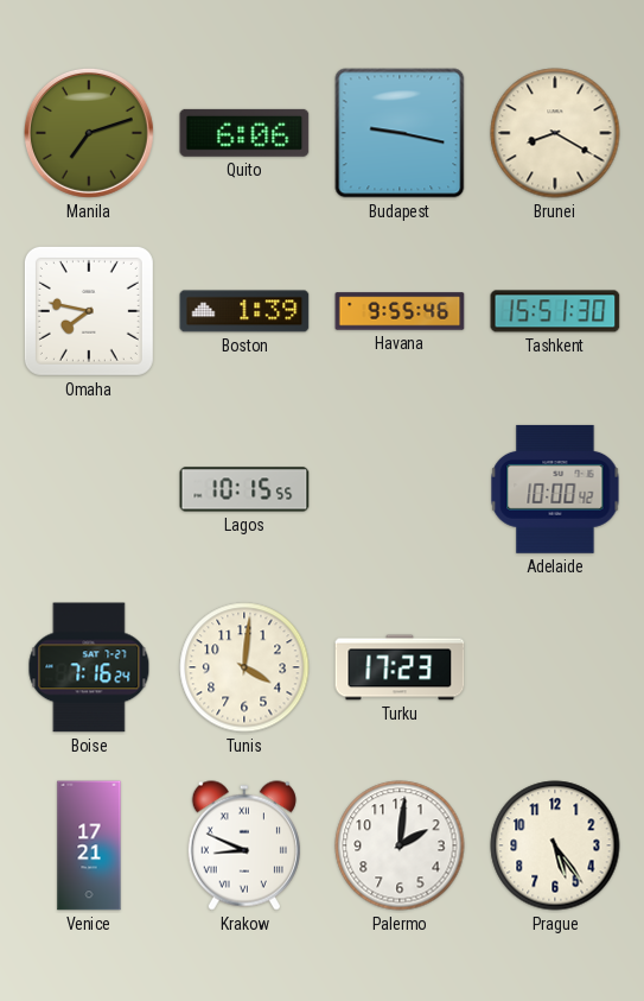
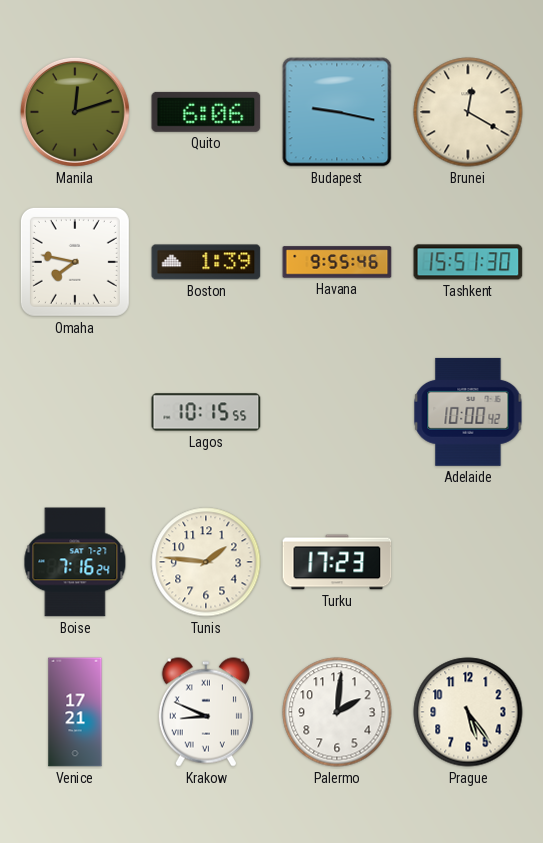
Manila: 7:12 -> 12:12
Brunei: 8:20 -> 12:20
Tunis: 4:01 -> 1:46
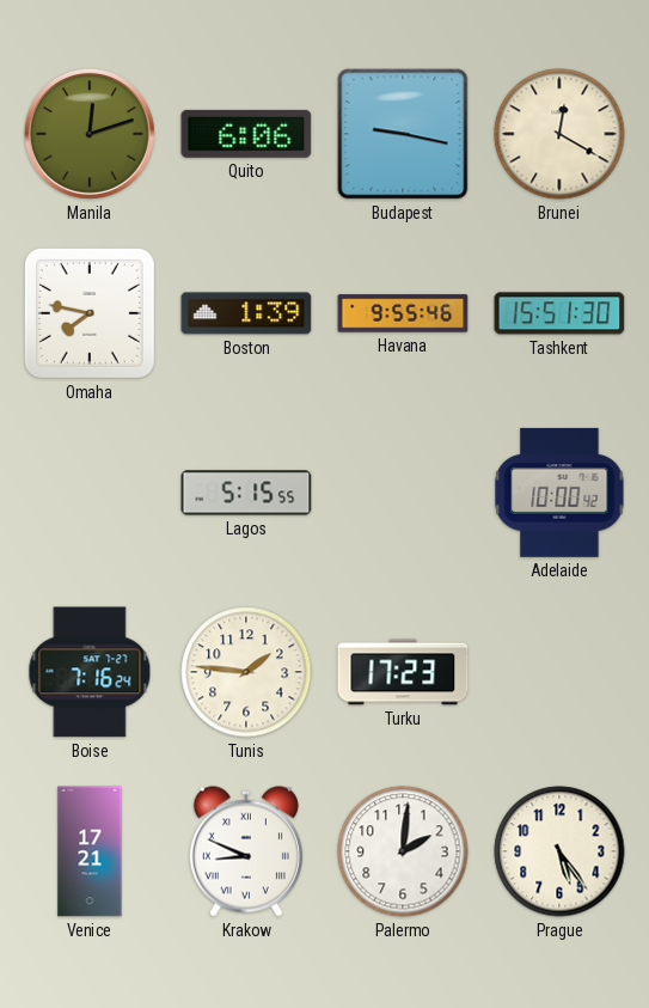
Lagos: 10:15 -> 5:15
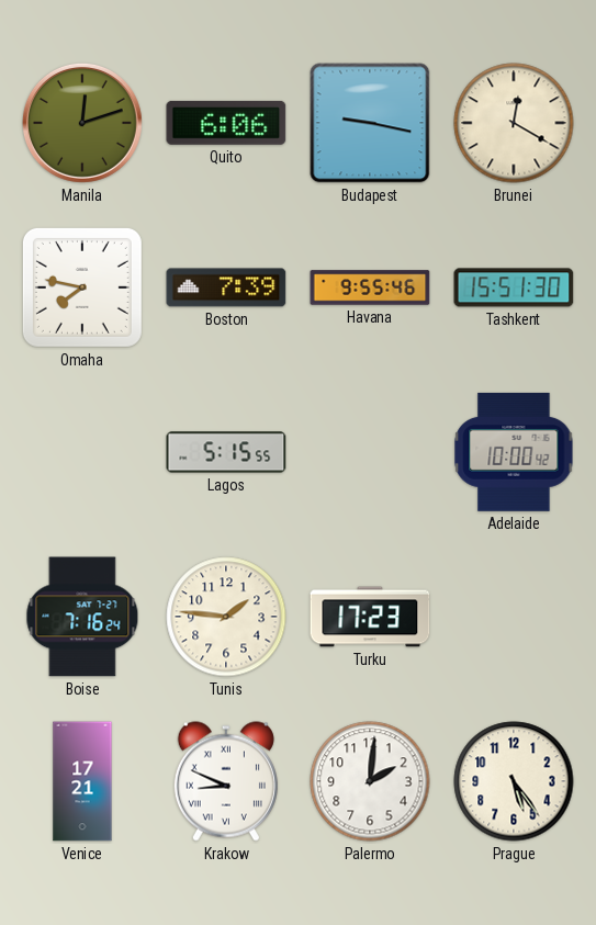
Boston: 1:39 -> 7:39
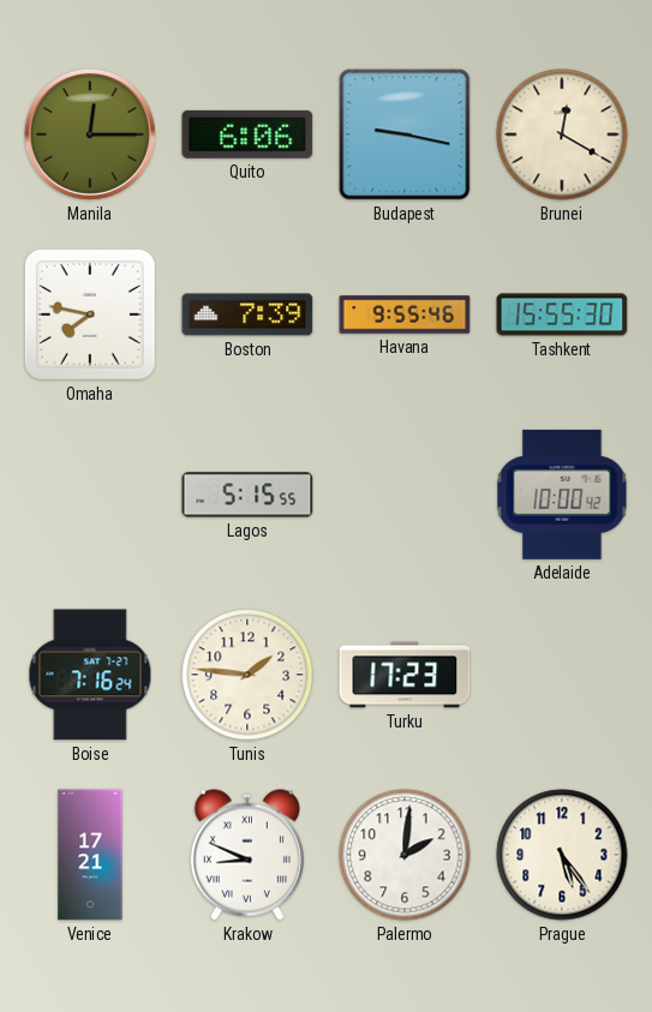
Manila: 12:12 -> 12:15
Tashkent: 15:51 -> 15:55
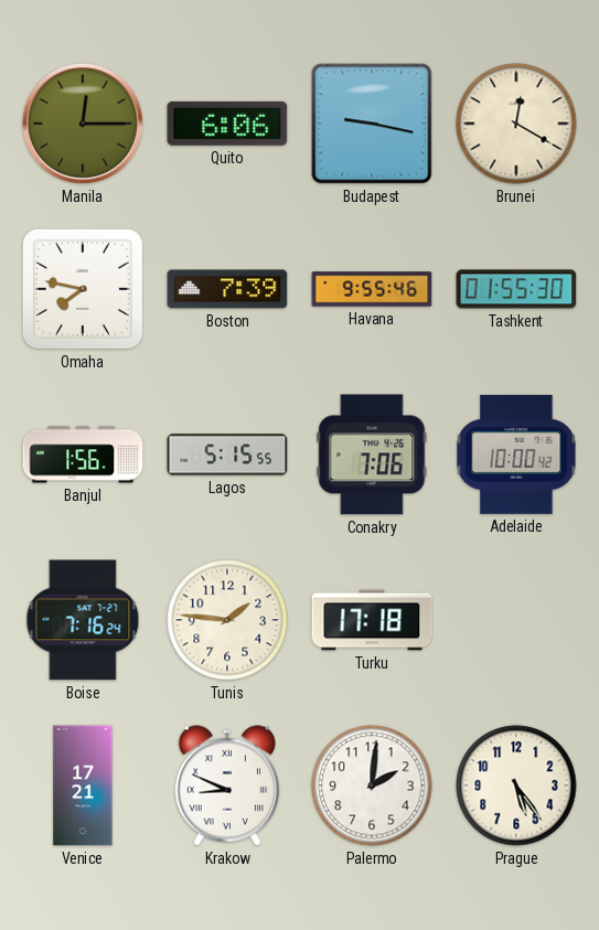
Tashkent: 15:55 -> 01:55
Banjul: none -> 1:56
Conakry: none -> 7:06
Turku: 17:23 -> 17:18
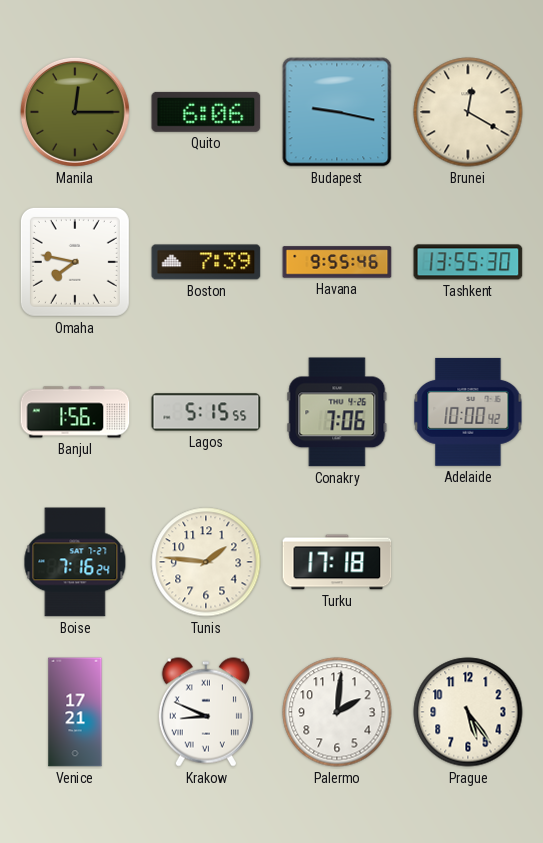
Tashkent: 01:55 -> 13:55
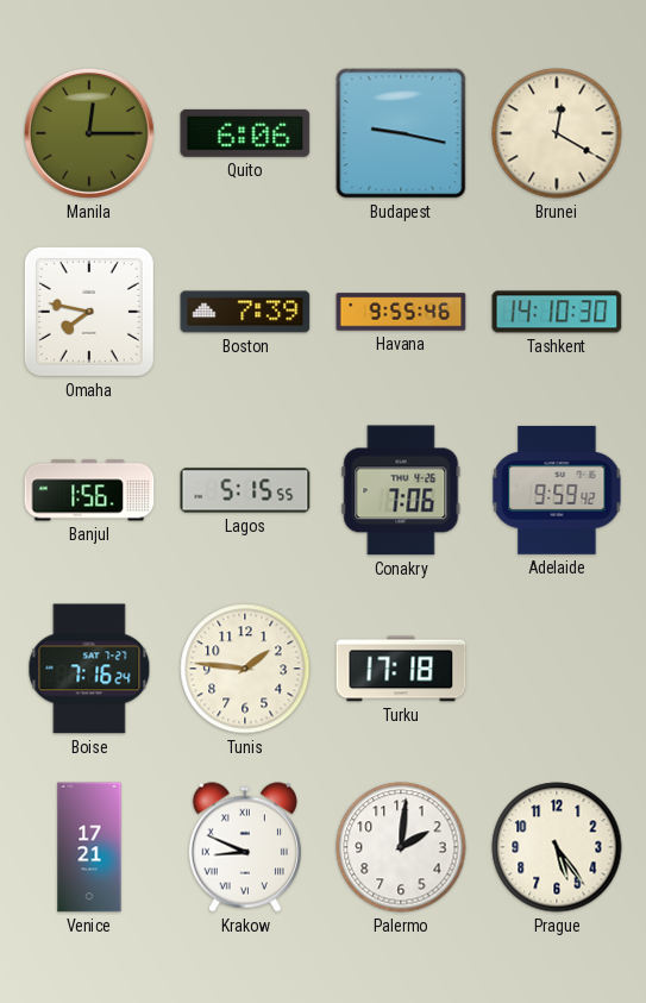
Tashkent: 13:55 -> 14:10
Adelaide: 10:00 -> 9:59
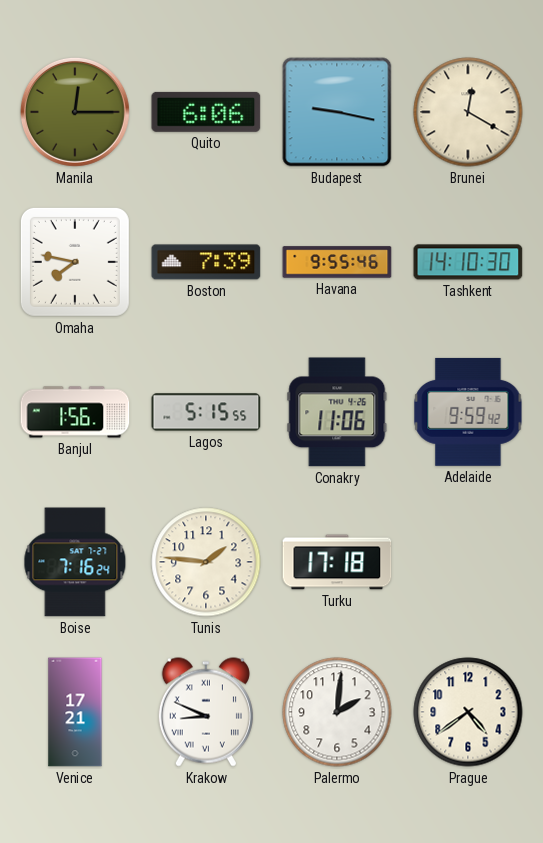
Conakry: 7:06 -> 11:06
Prague: 5:24 -> 4:39
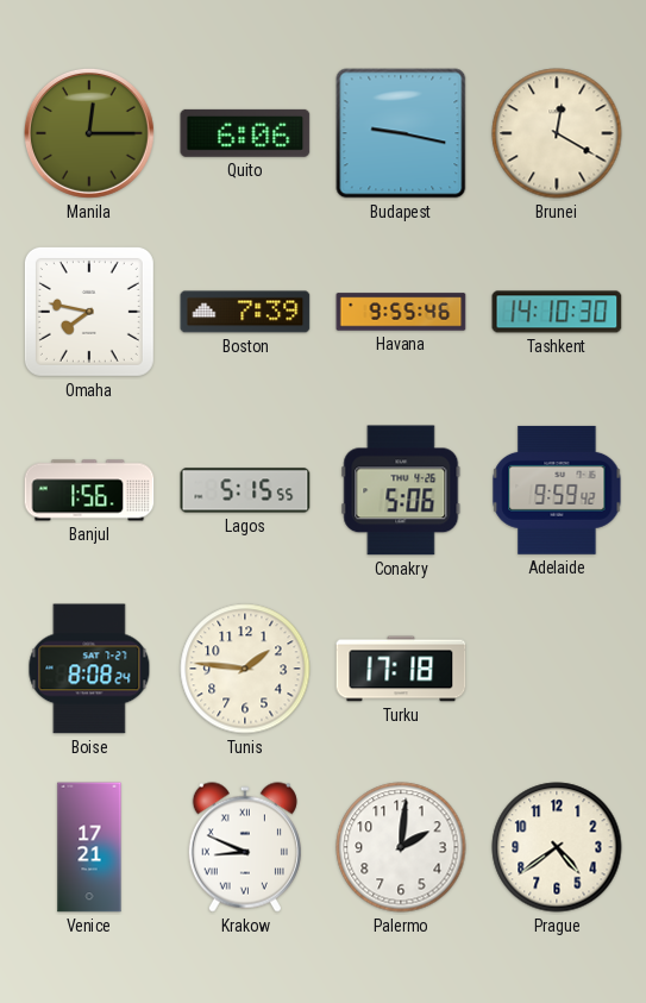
Conakry: 11:06 -> 5:06
Boise: 7:16 -> 8:08
